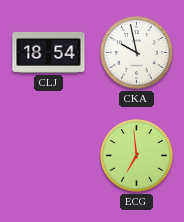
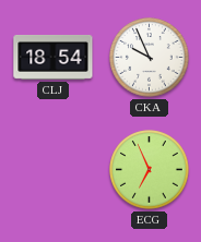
CKA: 9:58 -> 9:56
ECG: 6:59 -> 6:56
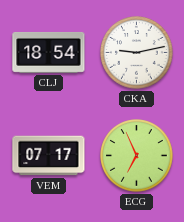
CKA: 9:56 -> 9:13
VEM: none -> 07:17
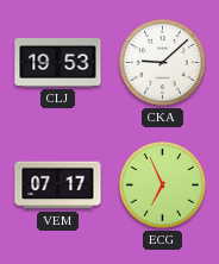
CLJ: 18:54 -> 19:53
CKA: 9:13 -> 9:08
